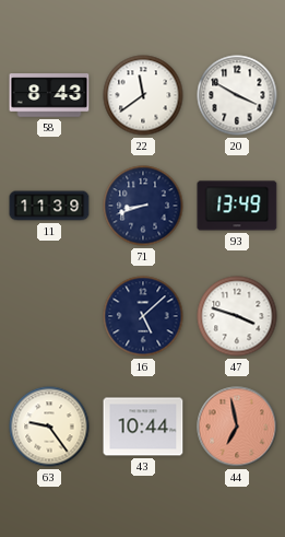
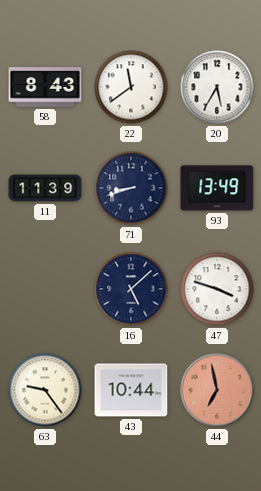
20: 3:50 -> 5:35
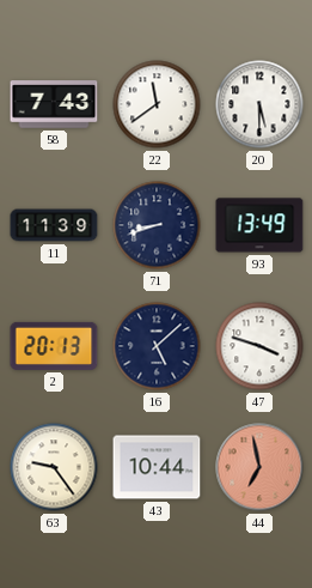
58: 8:43 -> 7:43
20: 5:35 -> 5:30
2: none -> 20:13
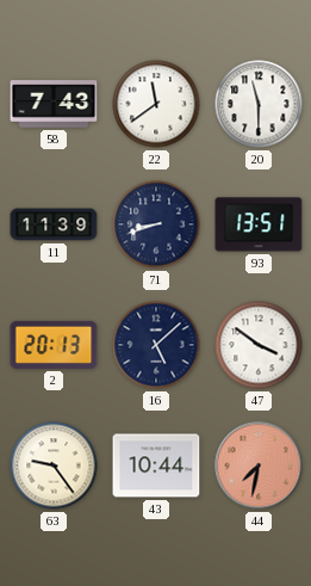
20: 5:30 -> 11:30
93: 13:49 -> 13:51
47: 3:48 -> 3:51
44: 6:58 -> 7:32
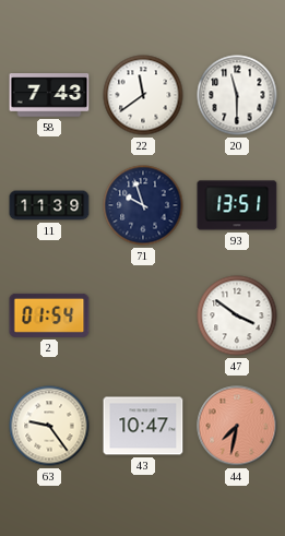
71: 8:42 -> 9:57
2: 20:13 -> 01:54
16: 5:08 -> none
43: 10:44 -> 10:47
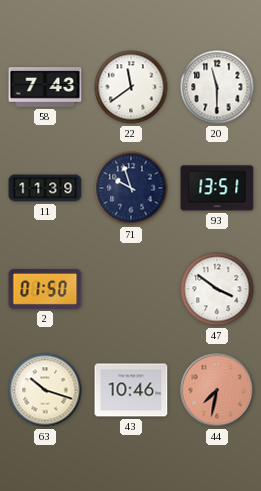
2: 01:54 -> 01:50
63: 9:24 -> 10:18
43: 10:47 -> 10:46
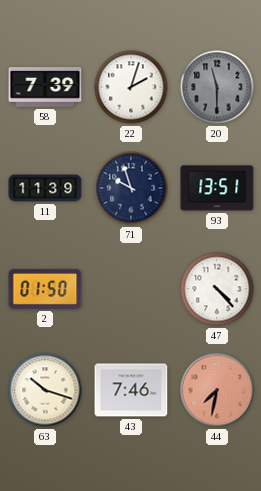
58: 7:43 -> 7:39
22: 11:39 -> 2:03
20 dial: white -> grey
47: 3:51 -> 4:23
43: 10:46 -> 7:46
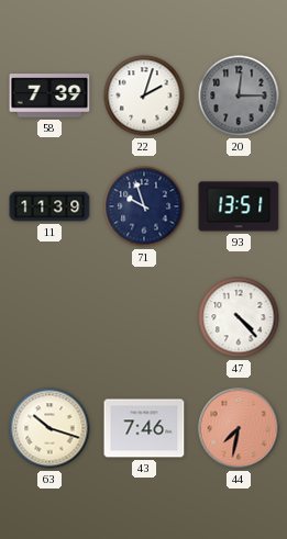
20: 11:30 -> 12:15
2: 01:50 -> none
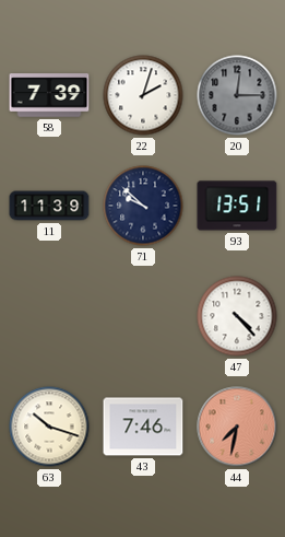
71: 9:57 -> 9:52
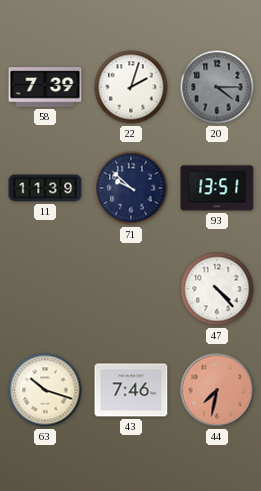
20: 12:15 -> 4:15
